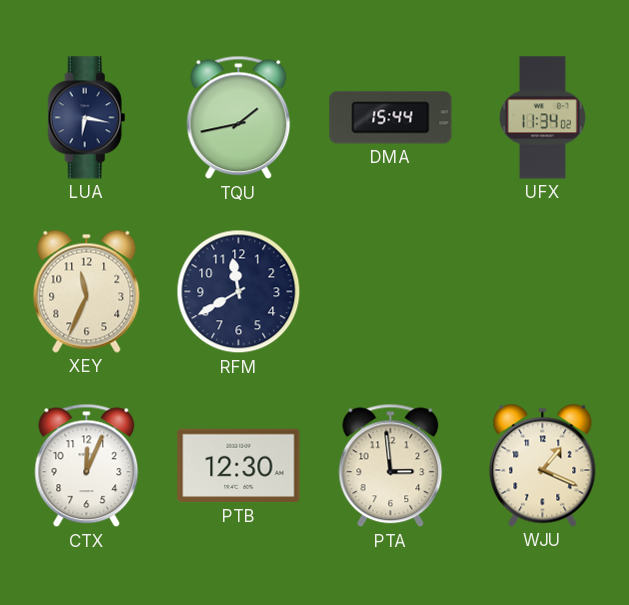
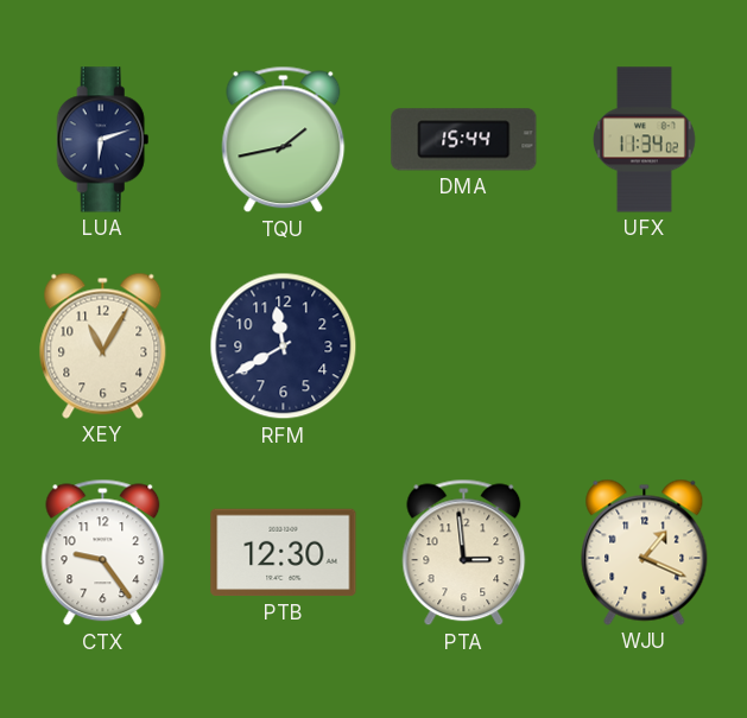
LUA: 6:17 -> 6:12
XEY: 11:34 -> 11:05
CTX: 12:04 -> 9:24
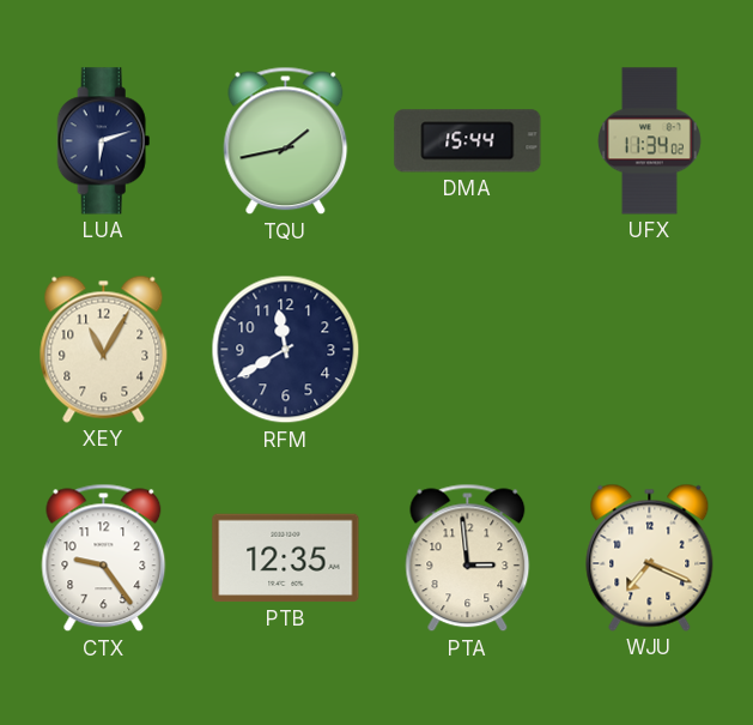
PTB: 12:30 -> 12:35
WJU: 1:19 -> 7:19
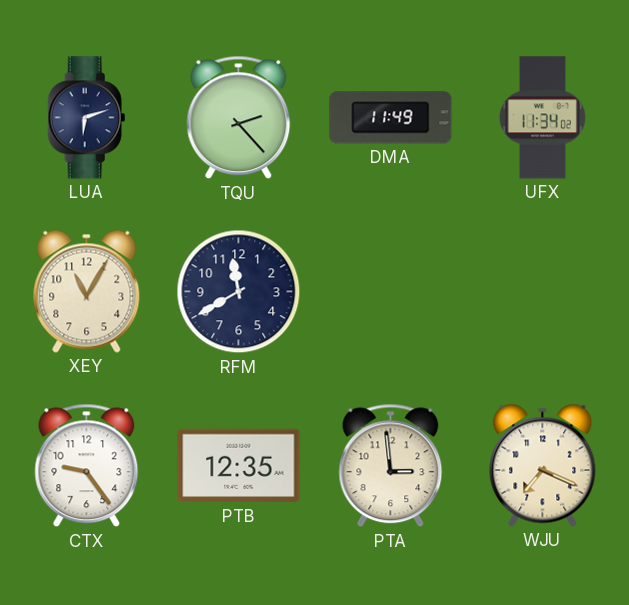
TQU: 1:43 -> 2:23
DMA: 15:44 -> 11:49
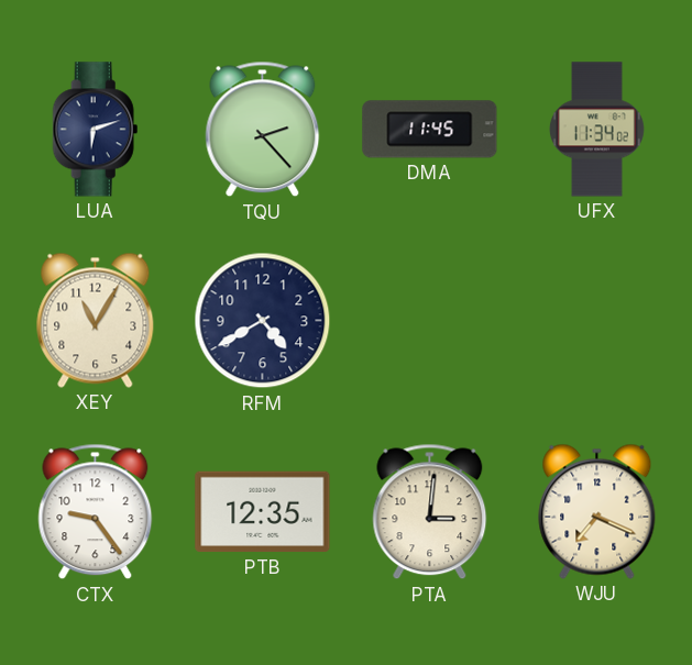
DMA: 11:49 -> 11:45
RFM: 11:40 -> 4:40
PTA: 2:59 -> 3:01
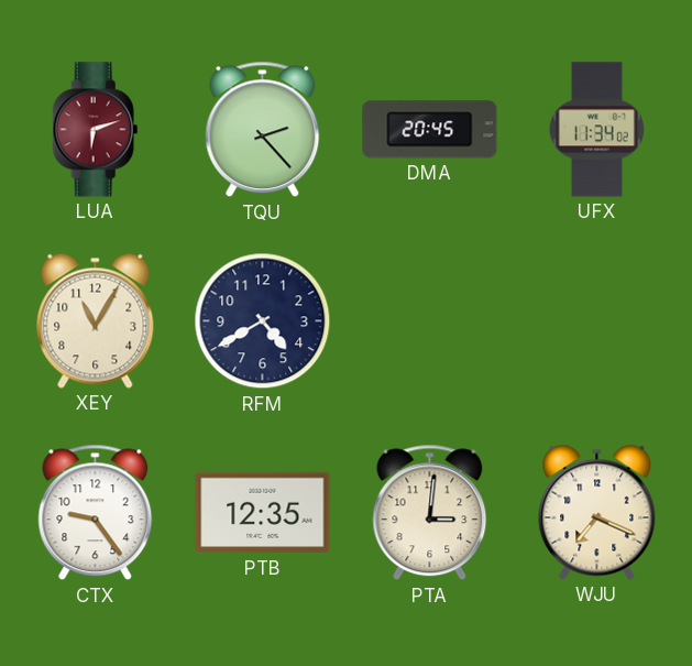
LUA dial: navy -> burgundy
DMA: 11:45 -> 20:45
